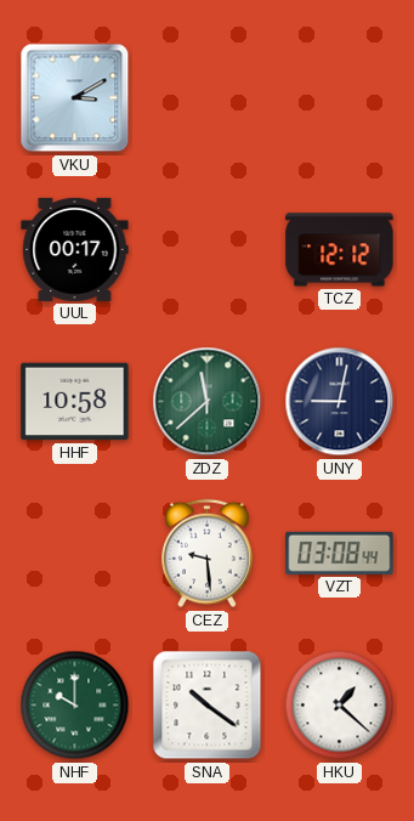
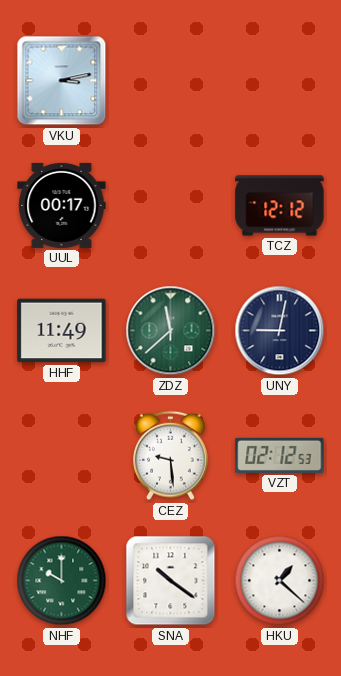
VKU: 3:10 -> 3:13
HHF: 10:58 -> 11:49
VZT: 03:08 -> 02:12
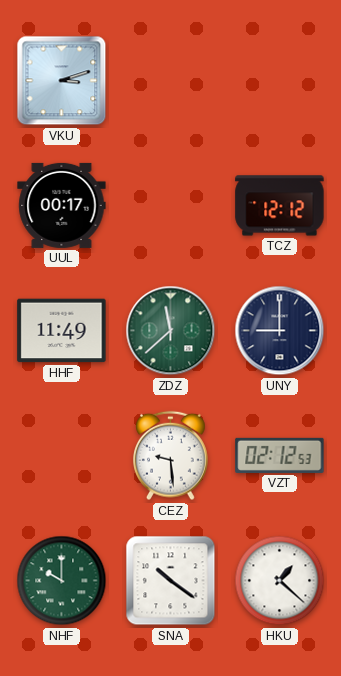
VKU: 3:13 -> 3:12
UNY: 9:02 -> 9:00
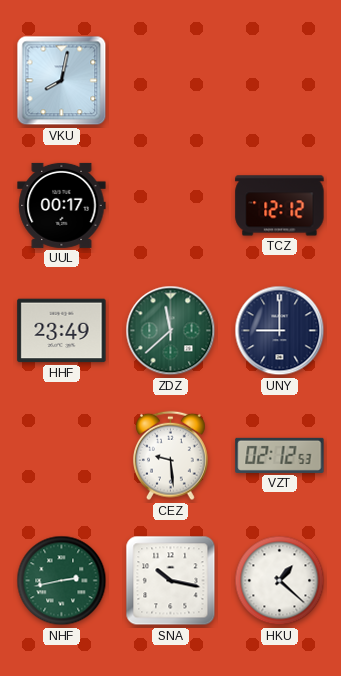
VKU: 3:12 -> 8:02
HHF: 11:49 -> 23:49
NHF: 10:00 -> 2:43
SNA: 10:21 -> 10:17
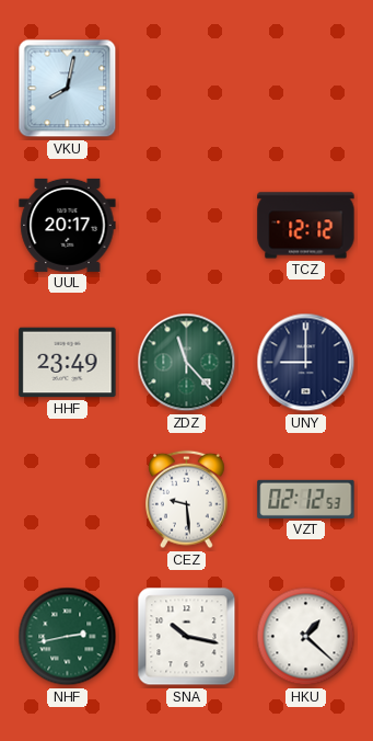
UUL: 00:17 -> 20:17
ZDZ: 11:38 -> 11:23
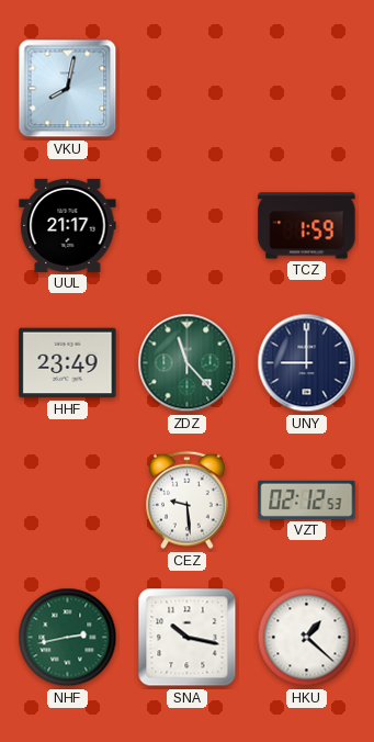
UUL: 20:17 -> 21:17
TCZ: 12:12 -> 1:59
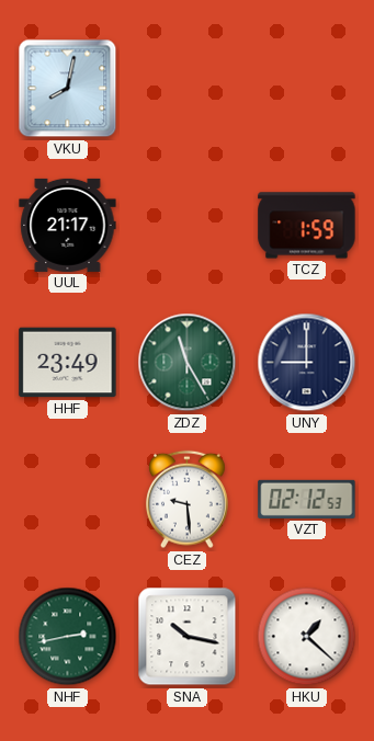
ZDZ: 11:23 -> 11:25
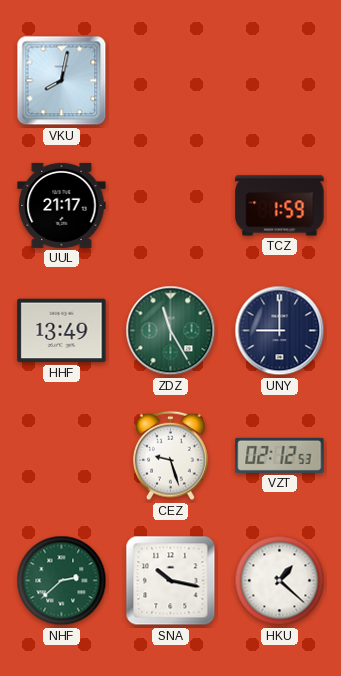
HHF: 23:49 -> 13:49
CEZ: 9:29 -> 9:27
NHF: 2:43 -> 2:38
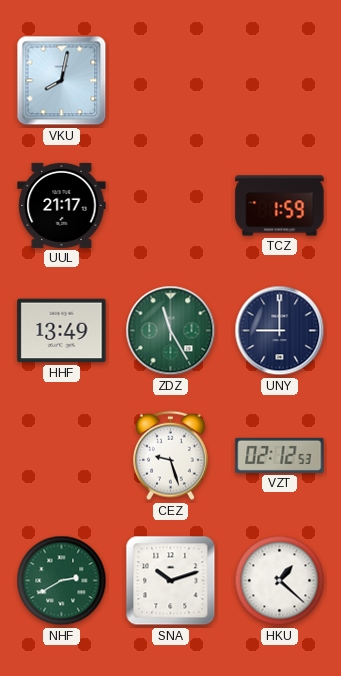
NHF: 2:38 -> 2:40
SNA: 10:17 -> 10:12
